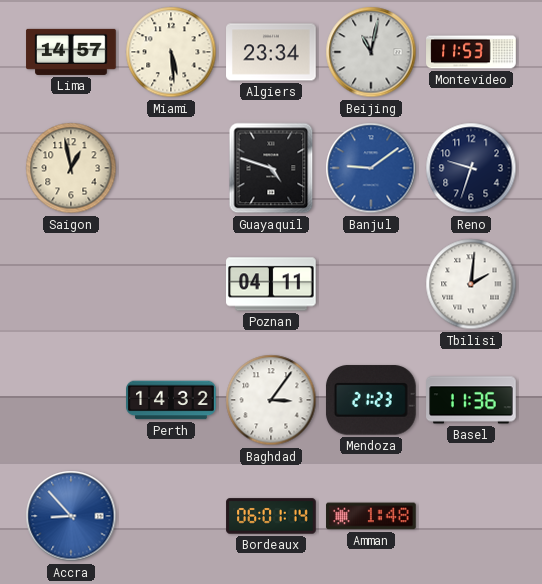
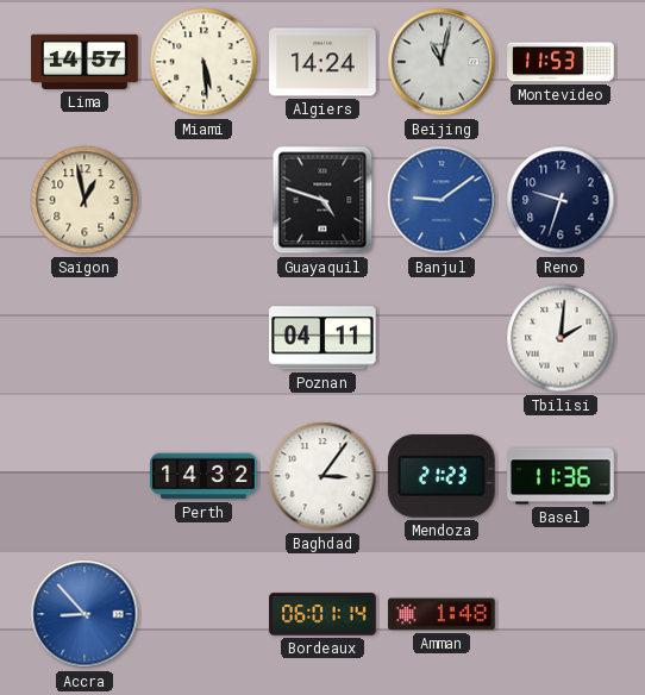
Algiers: 23:34 -> 14:24
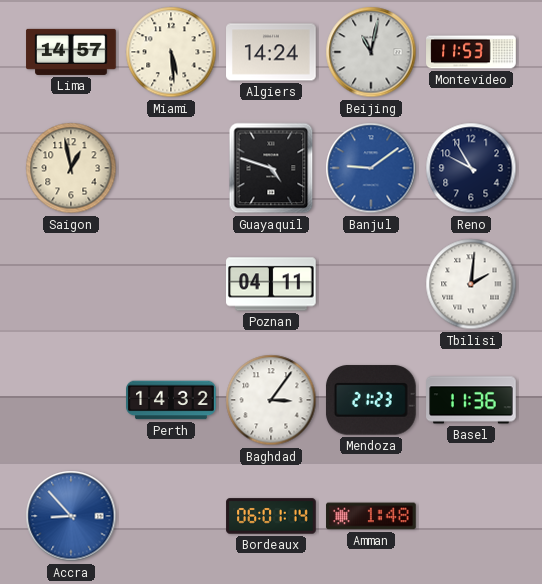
Reno: 9:33 -> 9:55
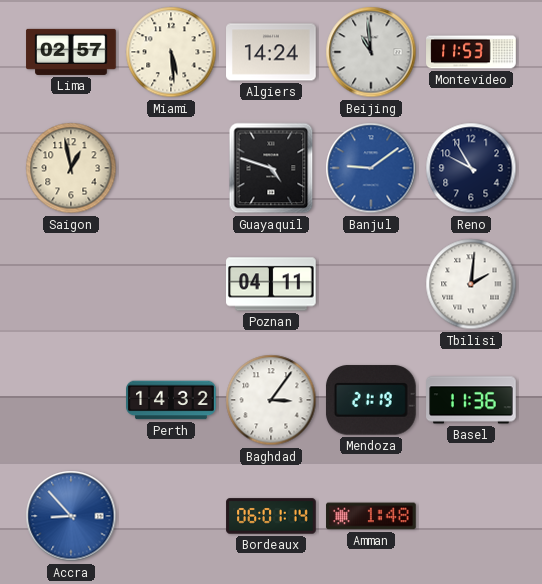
Lima: 14:57 -> 02:57
Beijing: 11:02 -> 10:59
Mendoza: 21:23 -> 21:19
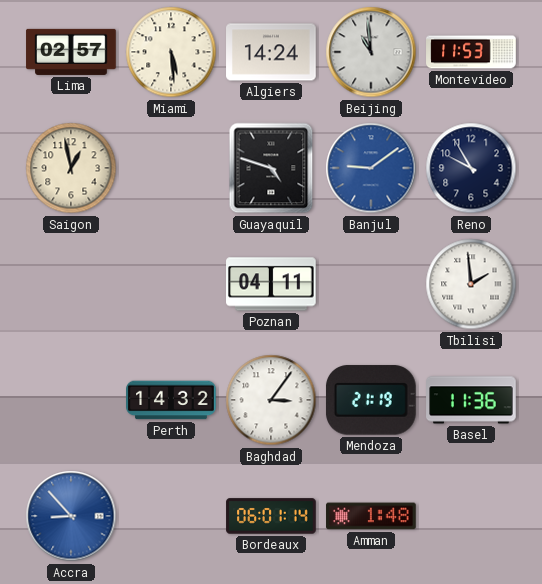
Tbilisi: 2:01 -> 1:59
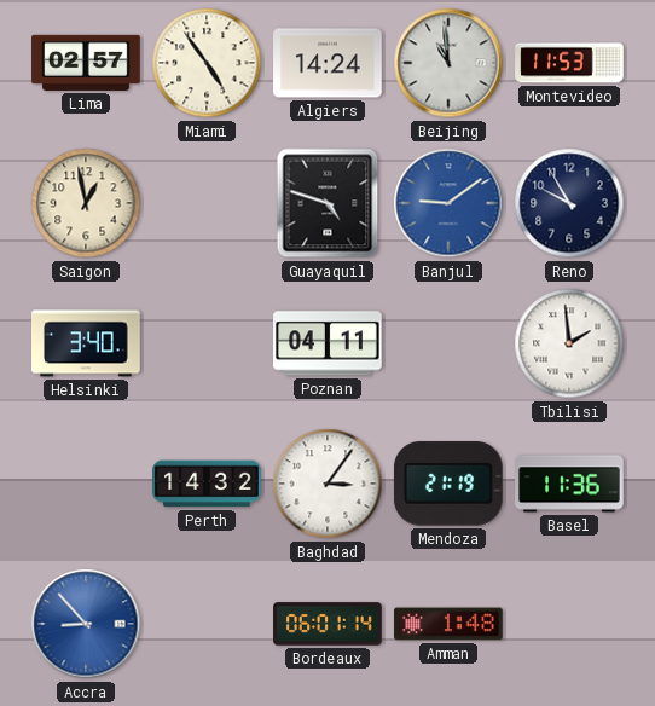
Miami: 5:29 -> 4:54
Helsinki: none -> 3:40
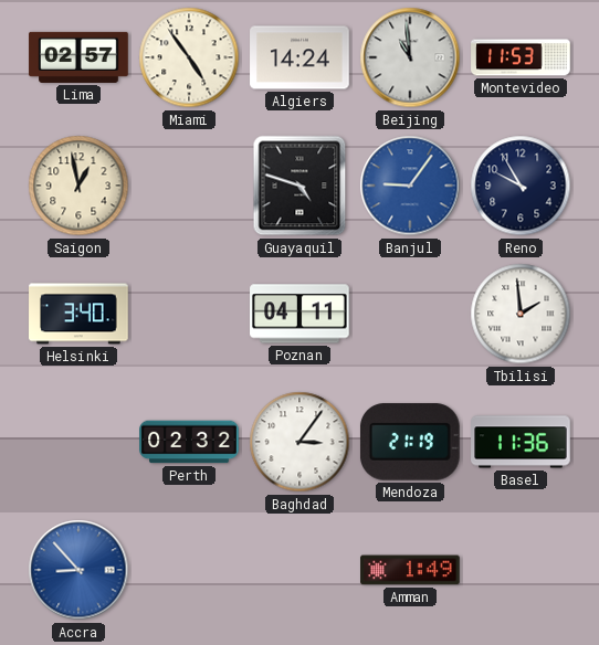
Banjul: 9:09 -> 9:06
Perth: 14:32 -> 02:32
Bordeaux: 06:01 -> none
Amman: 1:48 -> 1:49
